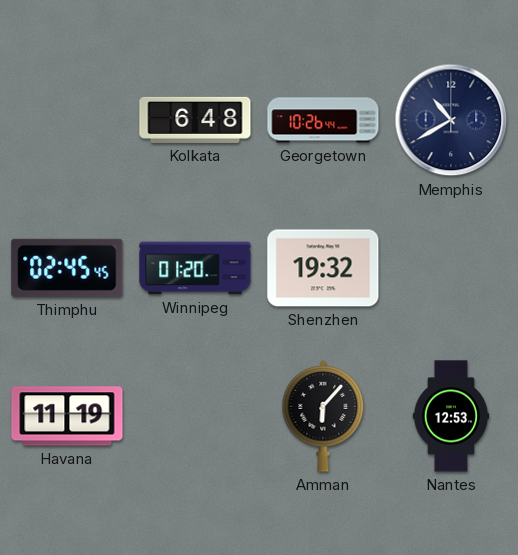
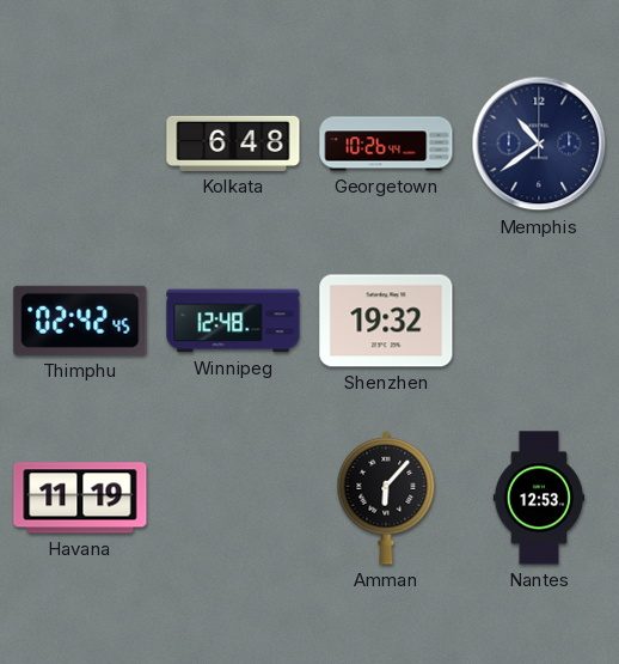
Memphis: 10:40 -> 10:39
Thimphu: 02:45 -> 02:42
Winnipeg: 01:20 -> 12:48
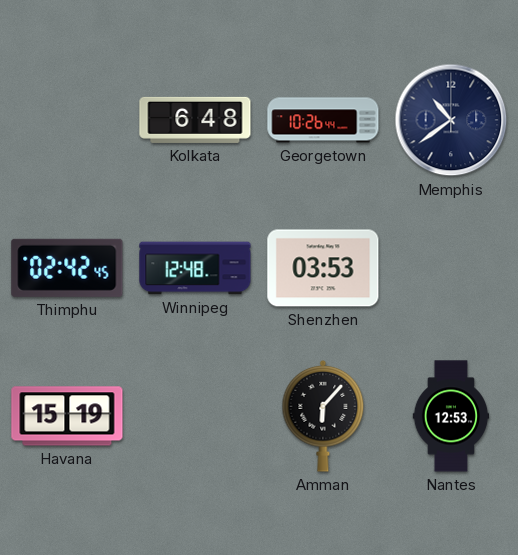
Shenzhen: 19:32 -> 03:53
Havana: 11:19 -> 15:19
